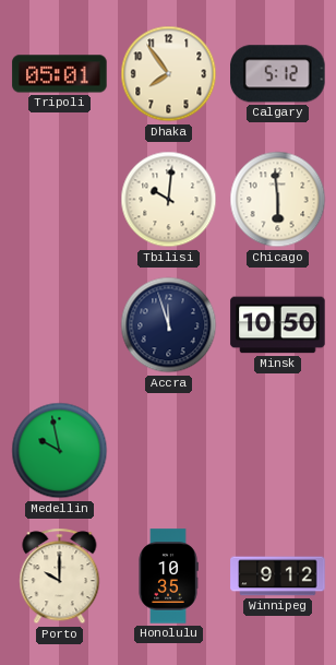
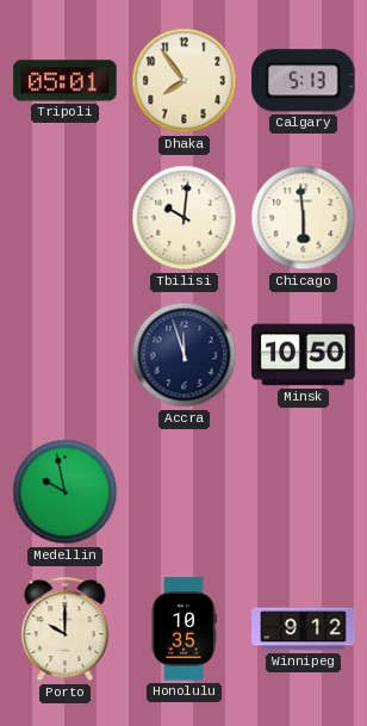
Calgary: 5:12 -> 5:13
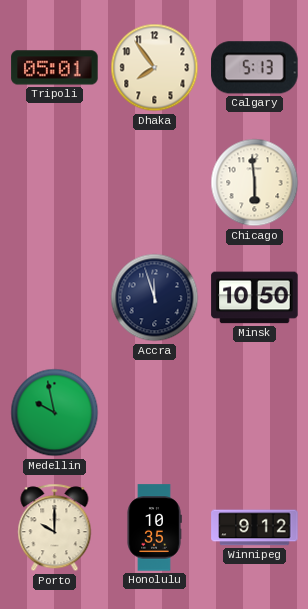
Tbilisi: 10:01 -> none
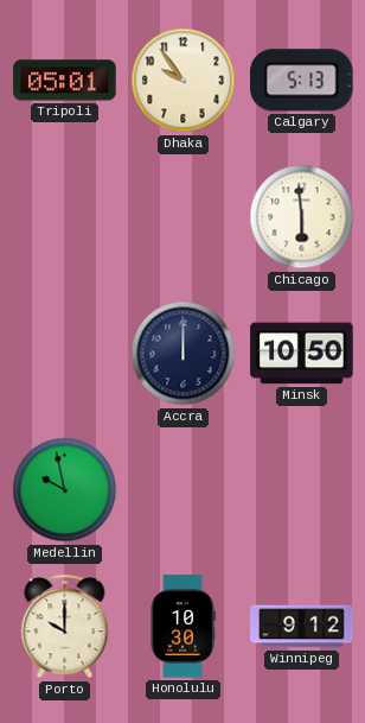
Dhaka: 7:54 -> 9:54
Accra: 11:57 -> 12:00
Honolulu: 10:35 -> 10:30
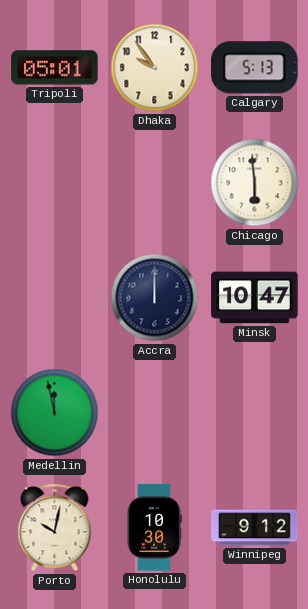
Minsk: 10:50 -> 10:47
Medellin: 9:58 -> 11:58
Porto: 10:00 -> 10:02
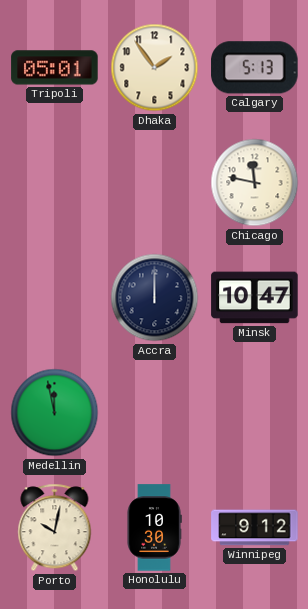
Dhaka: 9:54 -> 1:54
Chicago: 5:59 -> 11:47
